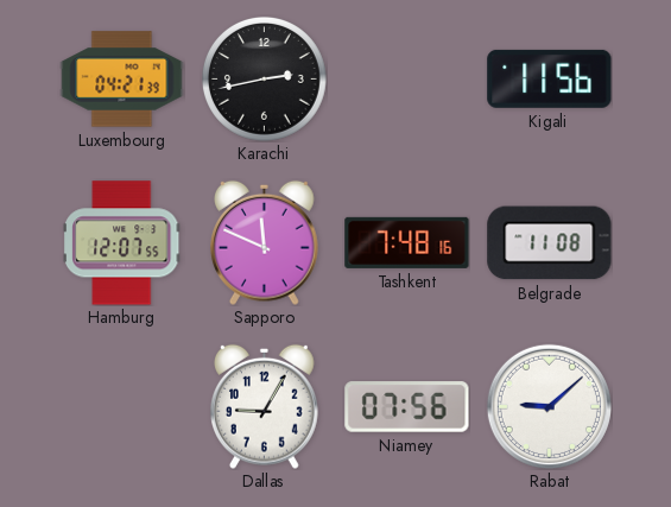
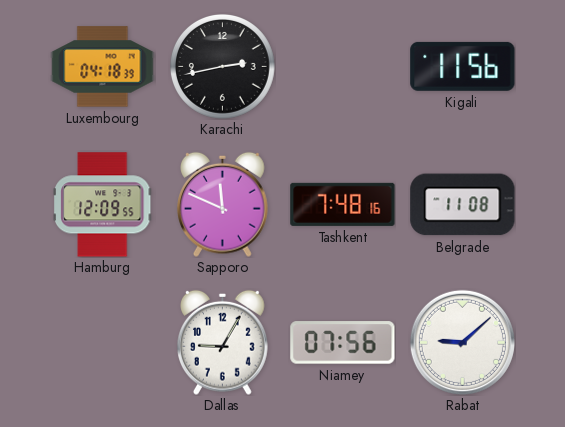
Luxembourg: 04:21 -> 04:18
Hamburg: 12:07 -> 12:09
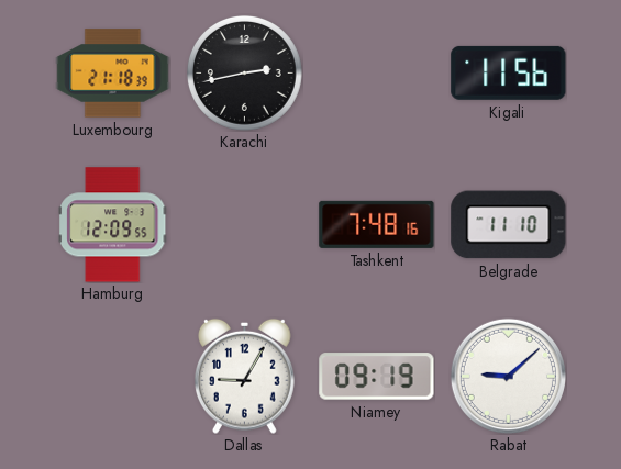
Luxembourg: 04:18 -> 21:18
Sapporo: 11:49 -> none
Belgrade: 11:08 -> 11:10
Niamey: 07:56 -> 09:19
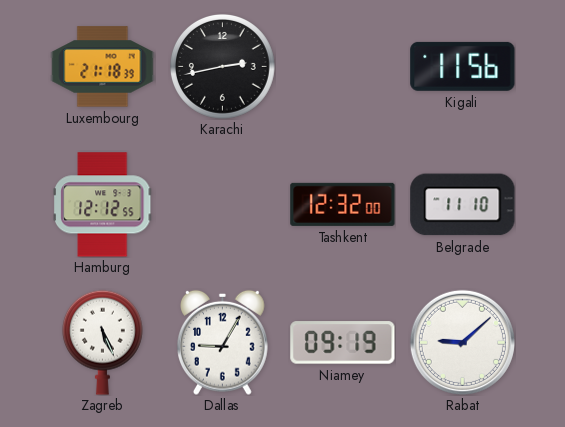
Hamburg: 12:09 -> 12:12
Tashkent: 7:48 -> 12:32
Zagreb: none -> 5:26
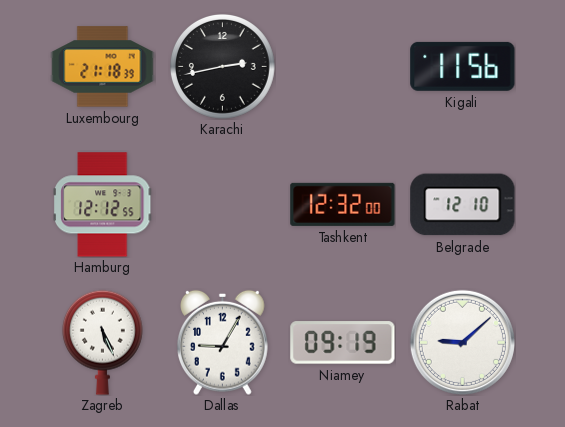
Belgrade: 11:10 -> 12:10
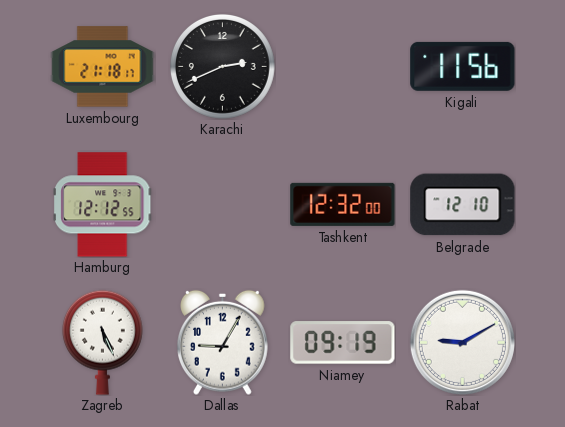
Luxembourg: 21:18:39 -> 21:18:17
Karachi: 2:43 -> 2:41
Rabat: 9:08 -> 9:10
